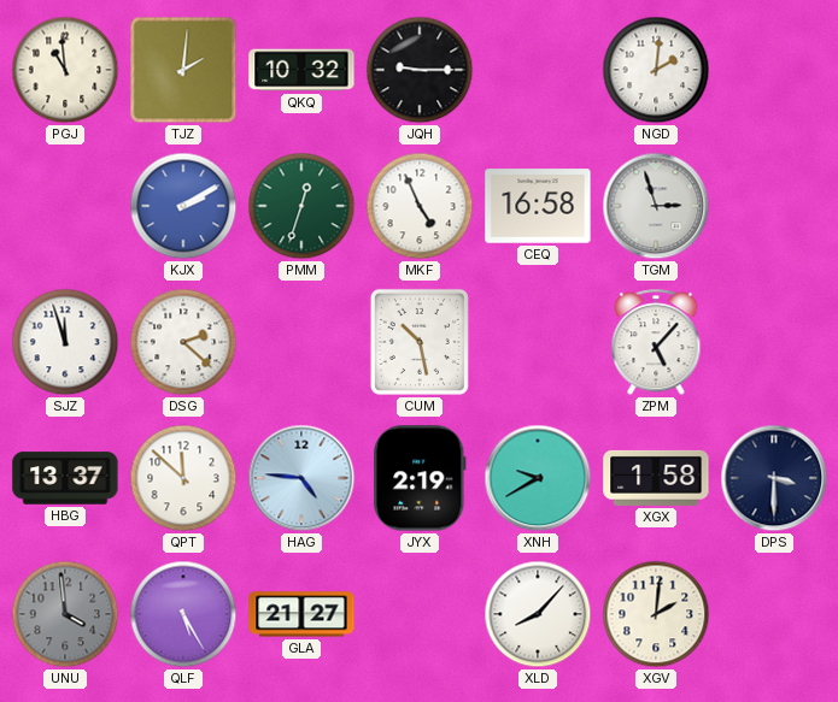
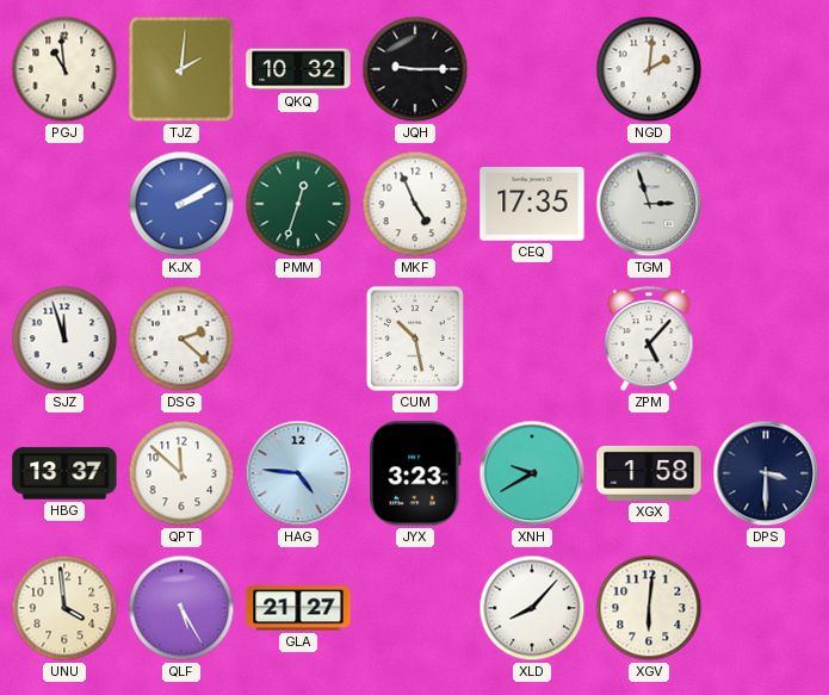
CEQ: 16:58 -> 17:35
JYX: 2:19 -> 3:23
UNU dial: grey -> cream
XGV: 2:01 -> 6:01
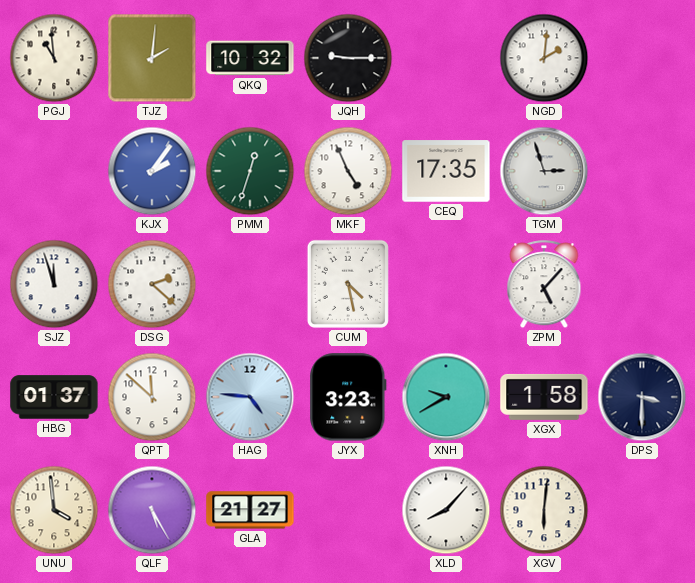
KJX: 2:10 -> 2:06
CUM: 10:28 -> 4:28
HBG: 13:37 -> 01:37
